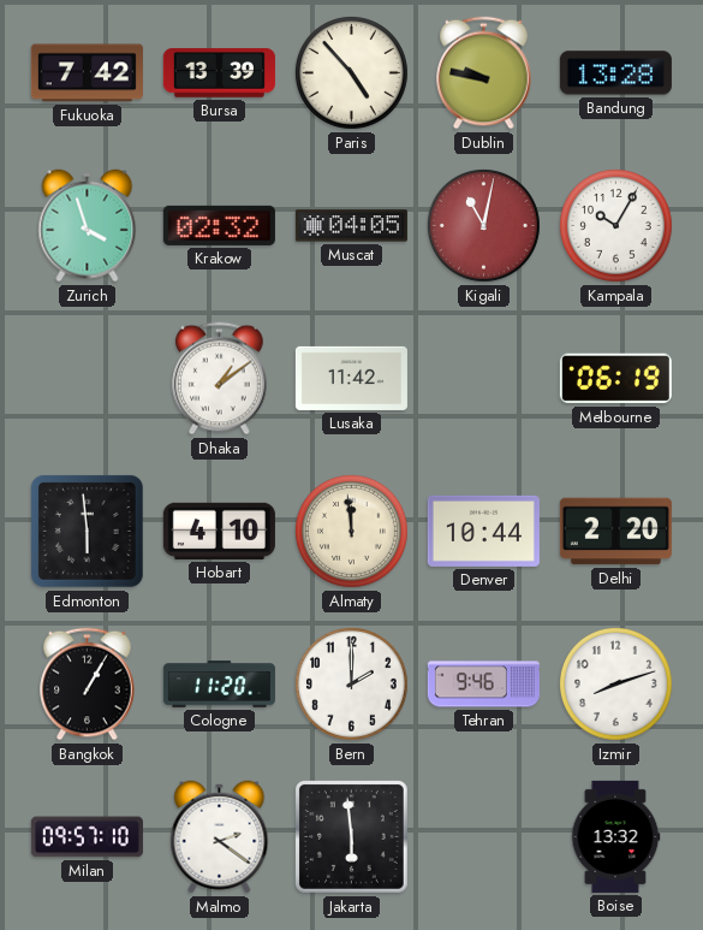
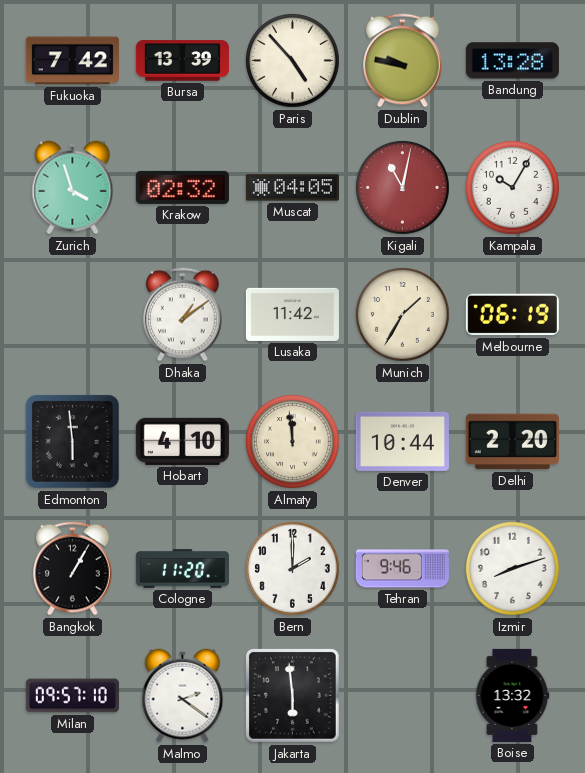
Munich: none -> 1:35
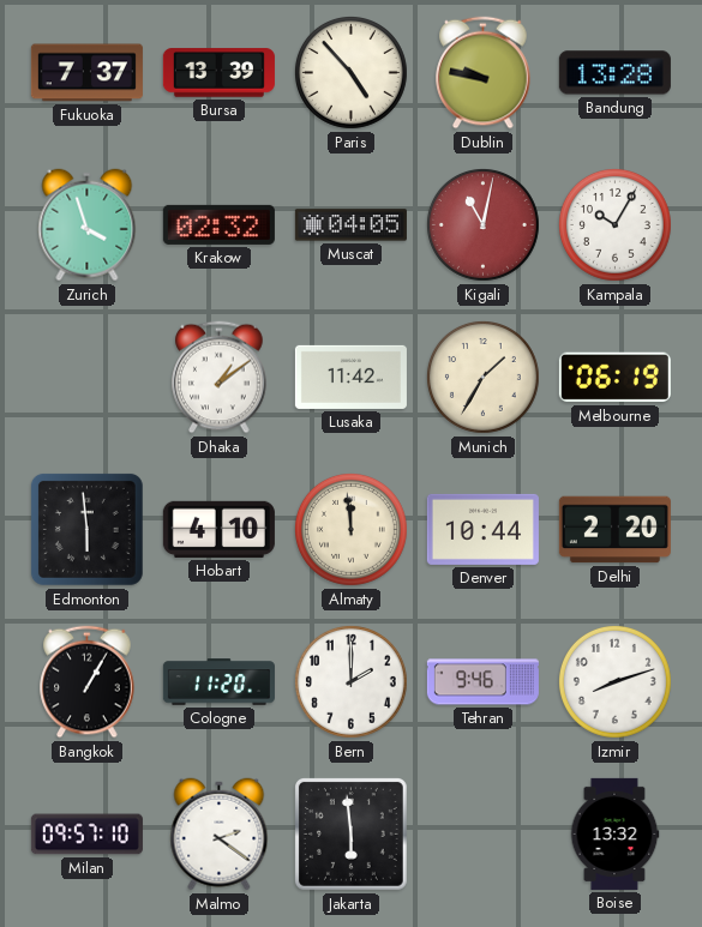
Fukuoka: 7:42 -> 7:37
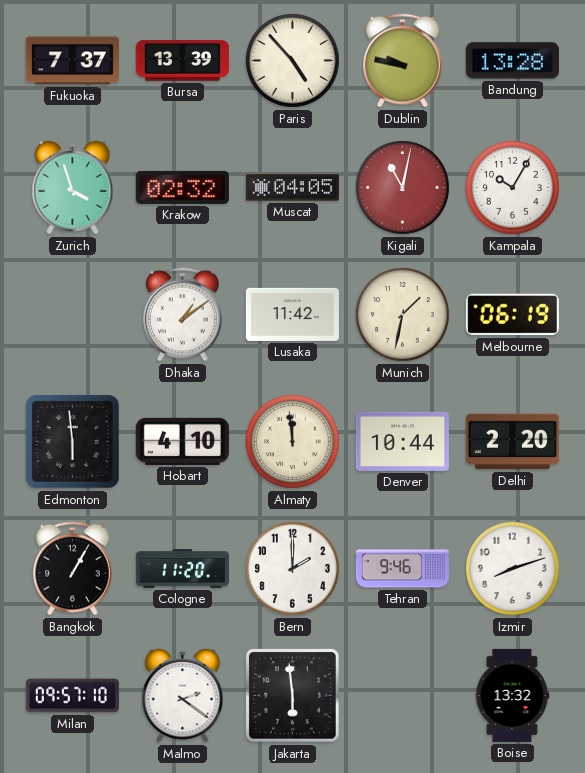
Munich: 1:35 -> 1:32
